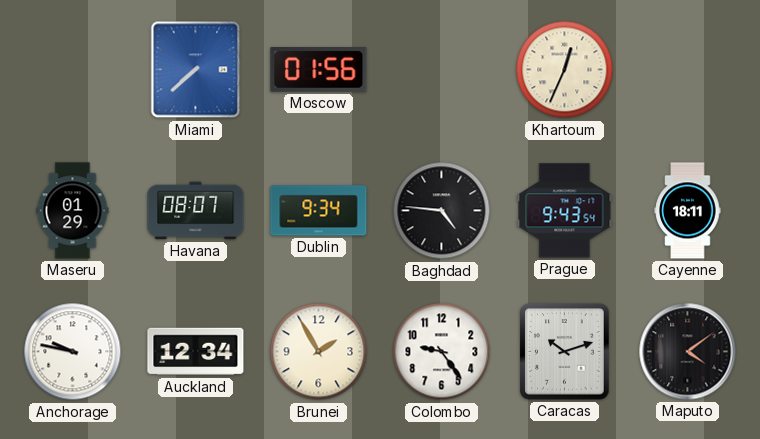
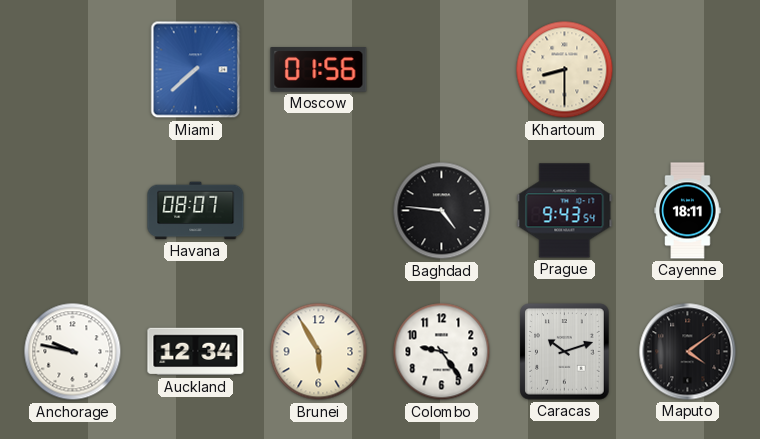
Khartoum: 12:34 -> 8:30
Maseru: 01:29 -> none
Dublin: 9:34 -> none
Brunei: 1:55 -> 5:55
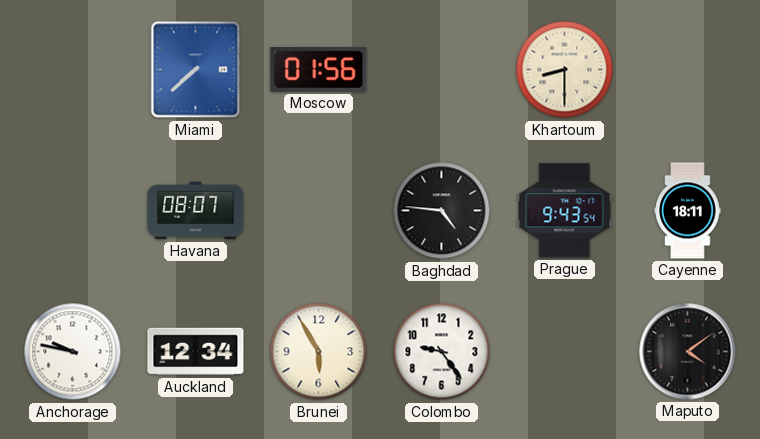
Caracas: 10:12 -> none
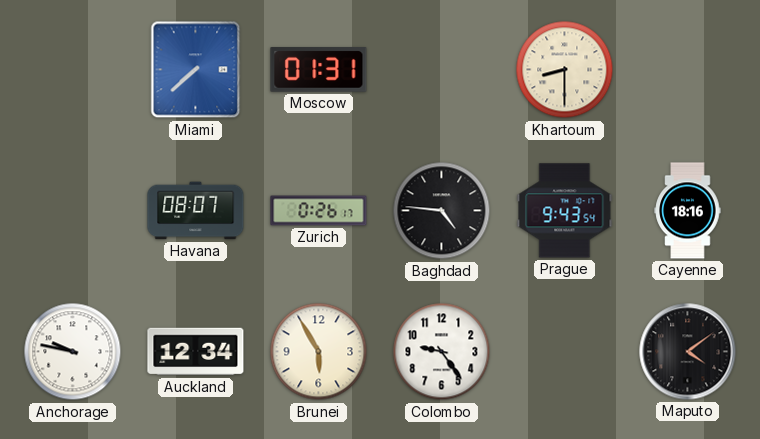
Moscow: 01:56 -> 01:31
Zurich: none -> 0:26
Cayenne: 18:11 -> 18:16
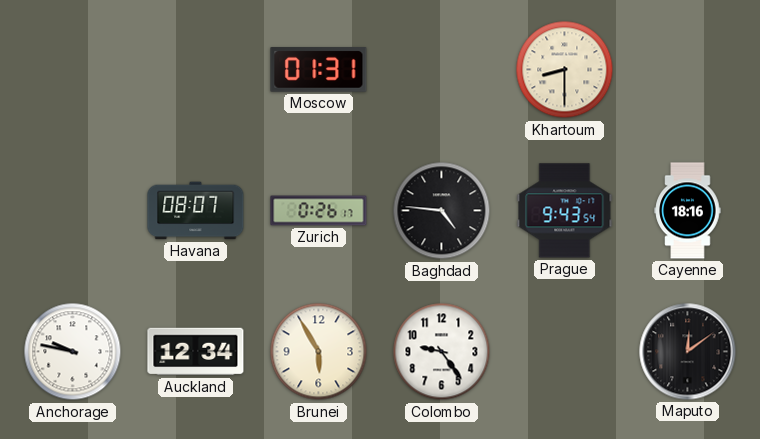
Miami: 7:38 -> none
Maputo: 4:09 -> 12:09
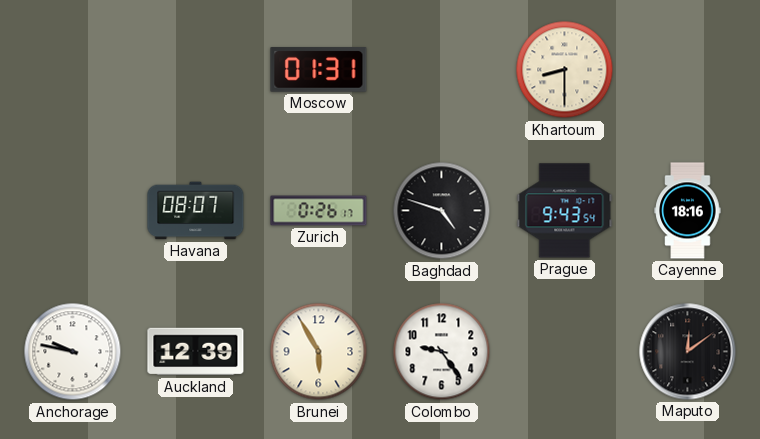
Baghdad: 4:46 -> 4:48
Auckland: 12:34 -> 12:39
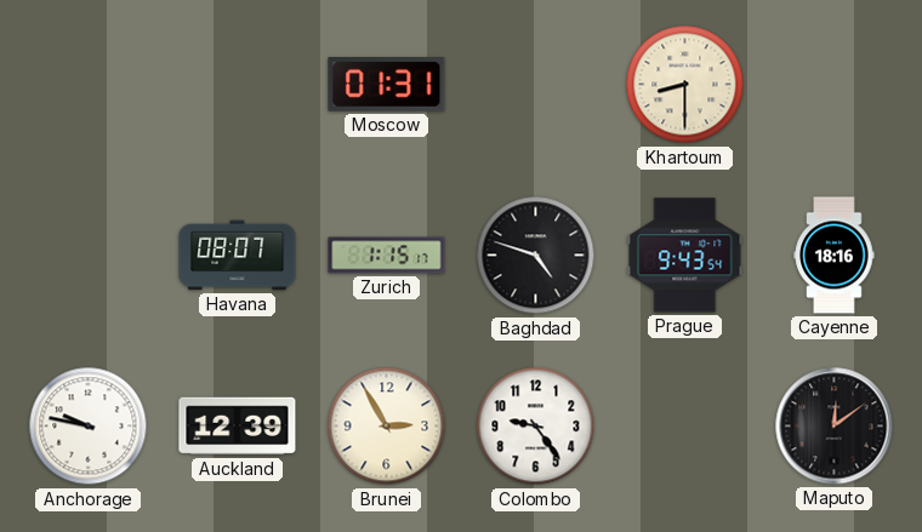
Zurich: 0:26 -> 1:15
Brunei: 5:55 -> 2:55
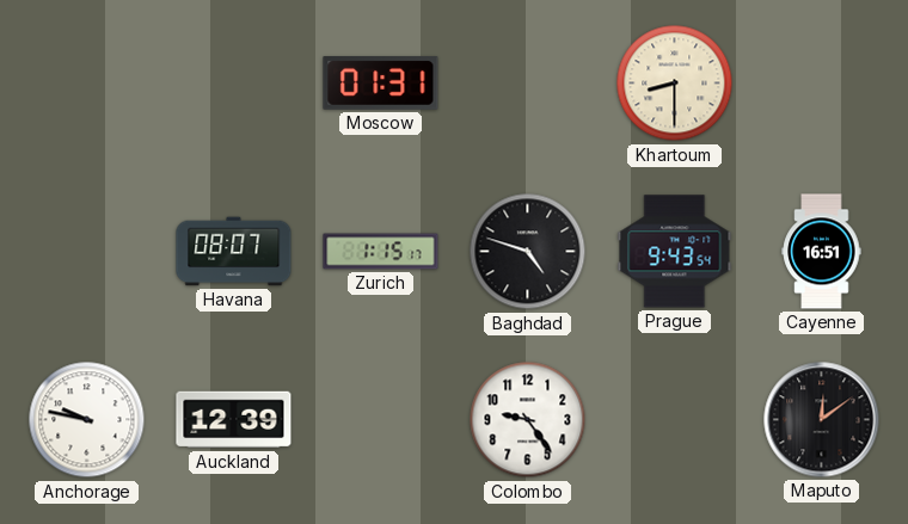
Cayenne: 18:16 -> 16:51
Brunei: 2:55 -> none
